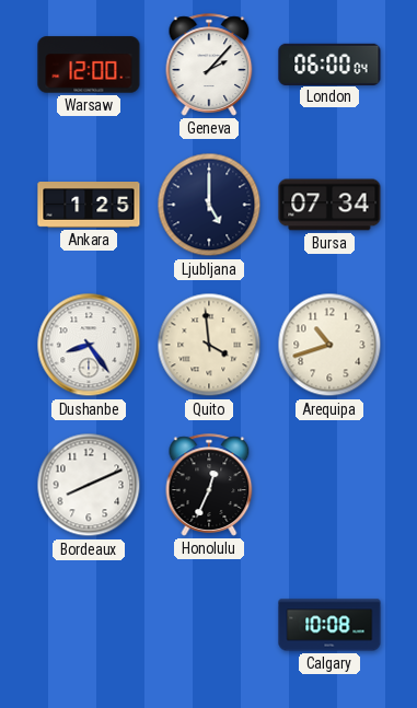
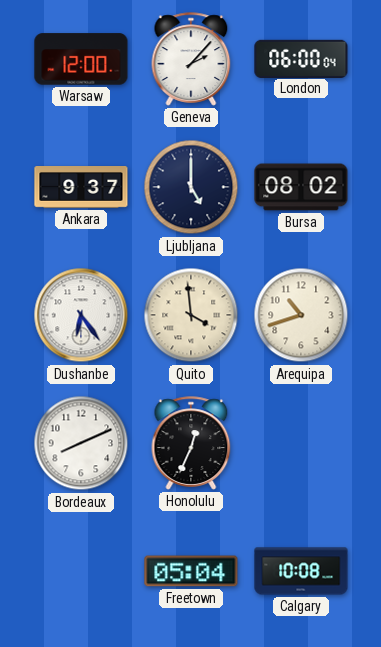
Ankara: 1:25 -> 9:37
Bursa: 07:34 -> 08:02
Dushanbe: 8:24 -> 6:24
Freetown: none -> 05:04
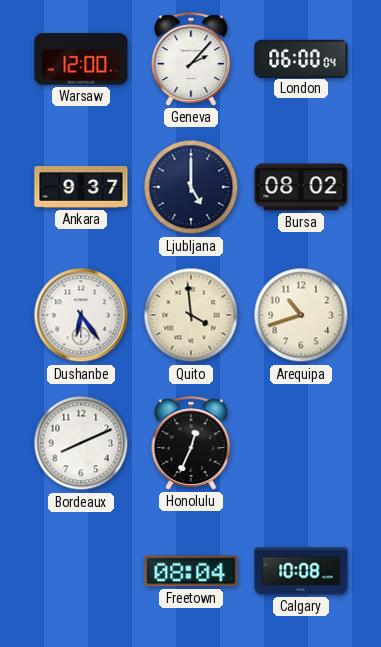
Freetown: 05:04 -> 08:04
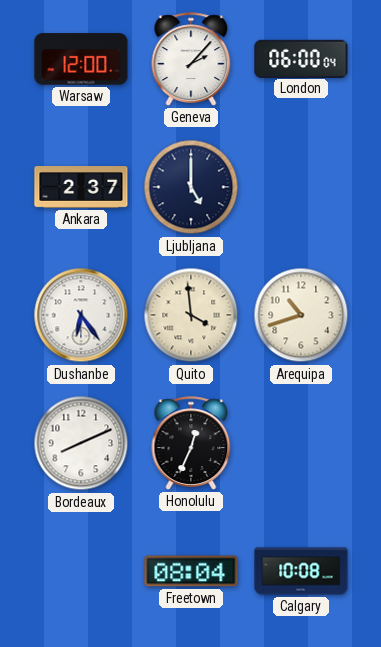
Ankara: 9:37 -> 2:37
Bursa: 08:02 -> none
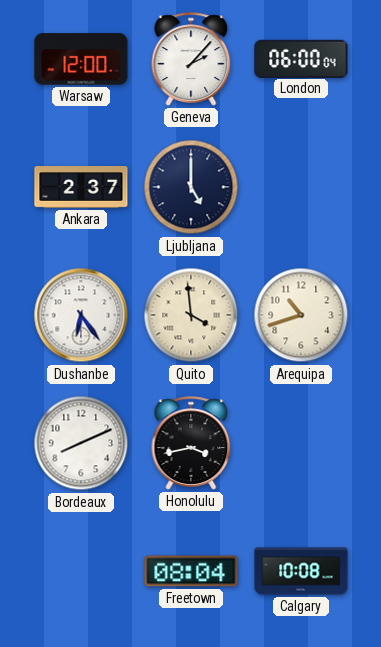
Honolulu: 12:34 -> 3:43
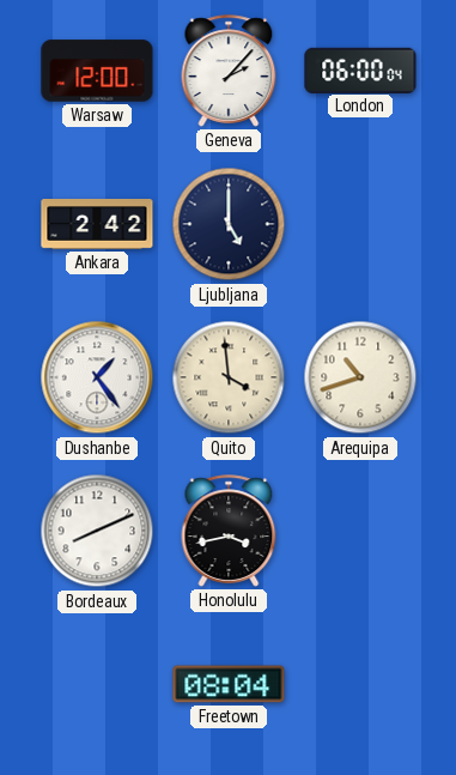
Ankara: 2:37 -> 2:42
Dushanbe: 6:24 -> 1:24
Calgary: 10:08 -> none
